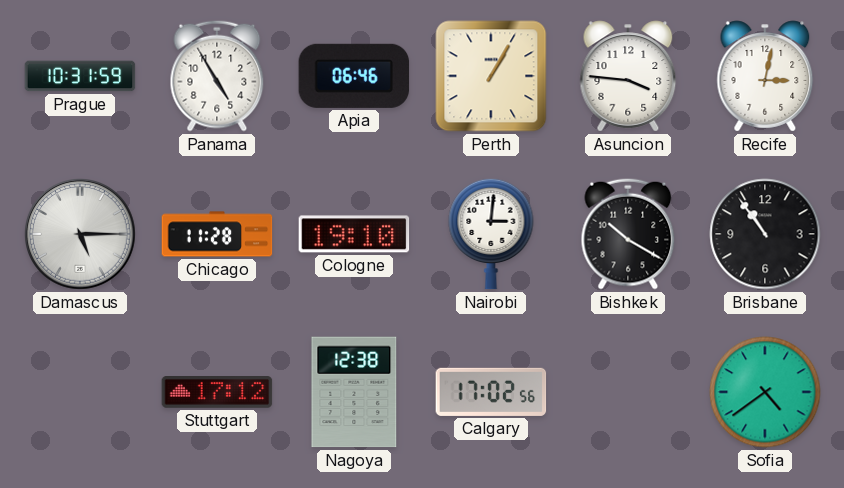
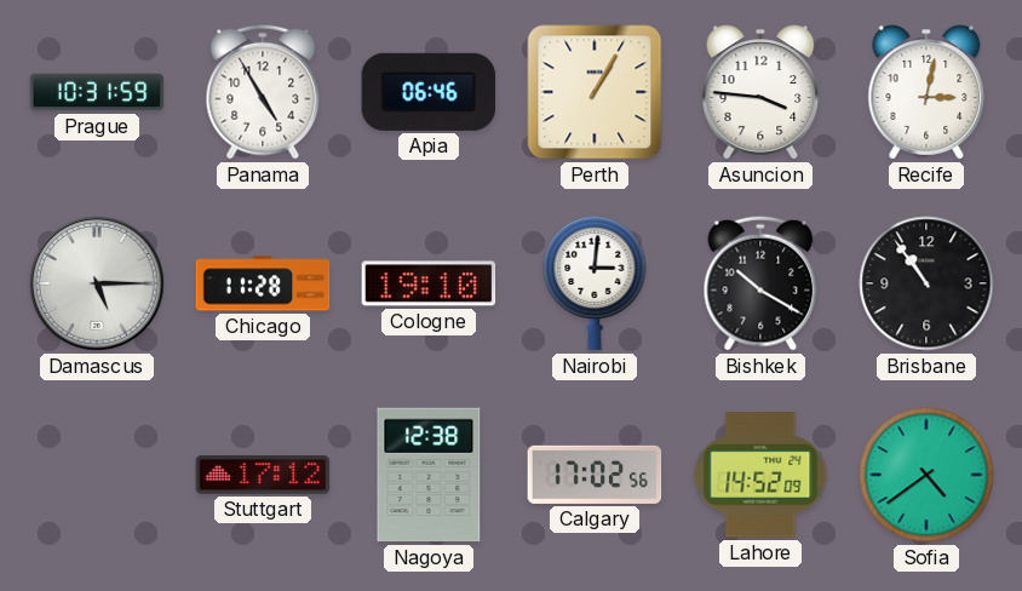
Lahore: none -> 14:52
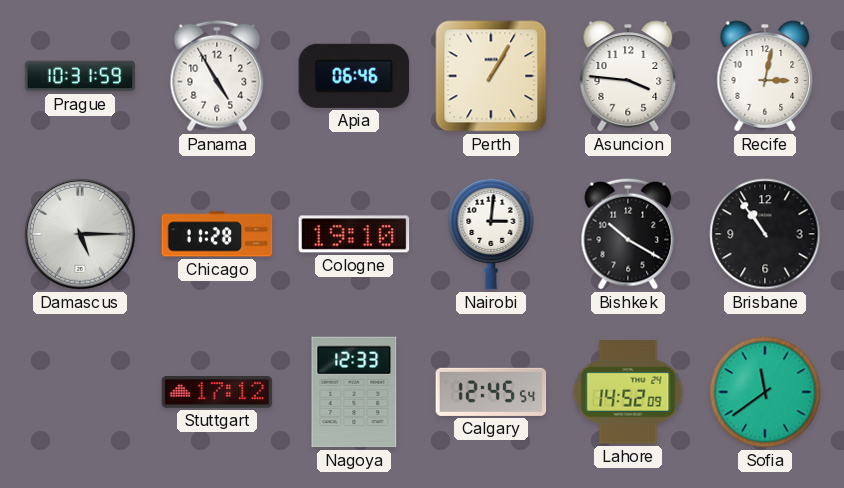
Nagoya: 12:38 -> 12:33
Calgary: 17:02 -> 12:45
Sofia: 4:39 -> 11:39
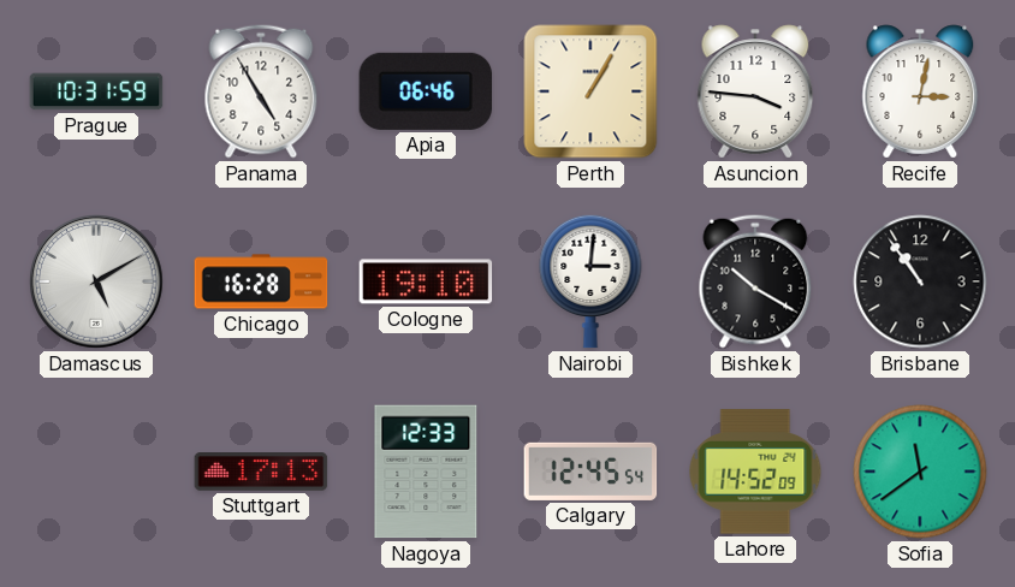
Damascus: 5:15 -> 5:10
Chicago: 11:28 -> 16:28
Stuttgart: 17:12 -> 17:13
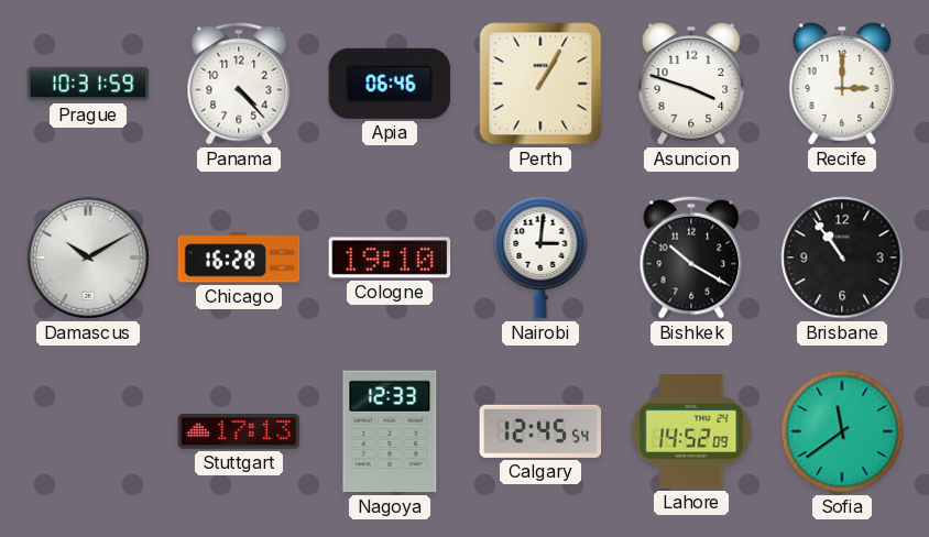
Panama: 4:55 -> 4:23
Asuncion: 3:46 -> 3:48
Recife: 3:02 -> 3:00
Damascus: 5:10 -> 10:10
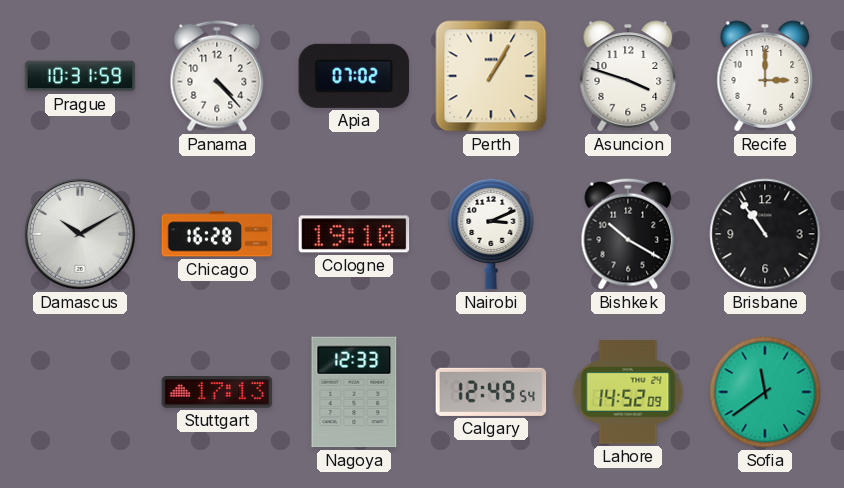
Apia: 06:46 -> 07:02
Nairobi: 3:01 -> 3:11
Calgary: 12:45 -> 12:49
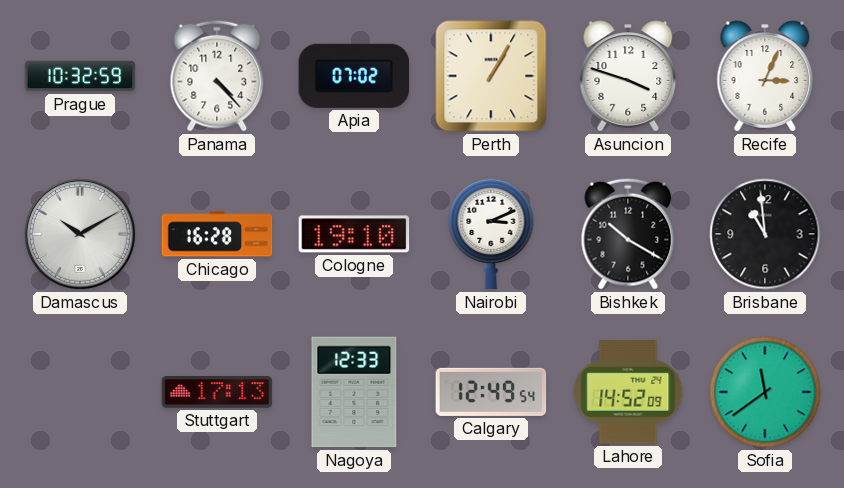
Prague: 10:31 -> 10:32
Recife: 3:00 -> 3:04
Brisbane: 10:54 -> 10:59
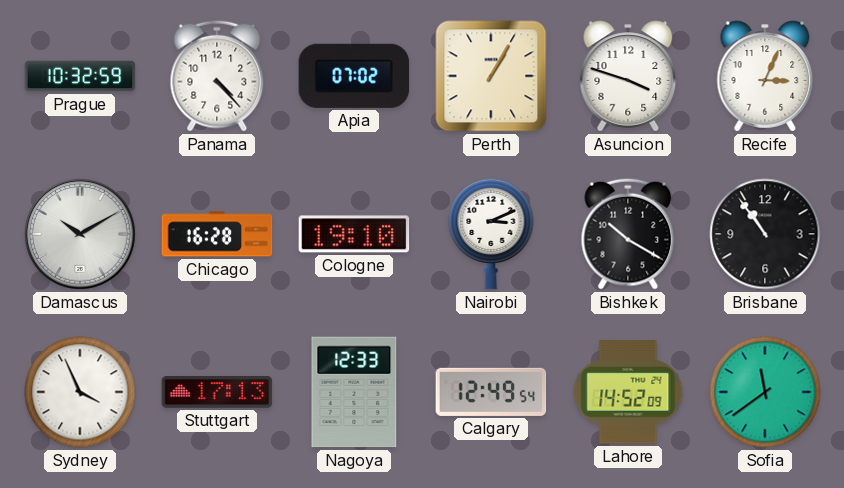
Brisbane: 10:59 -> 10:54
Sydney: none -> 3:56
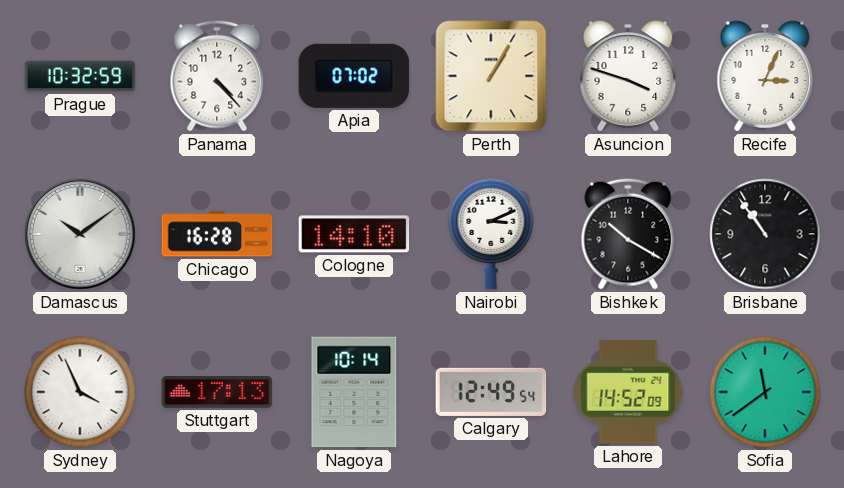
Damascus: 10:10 -> 10:09
Cologne: 19:10 -> 14:10
Nagoya: 12:33 -> 10:14
